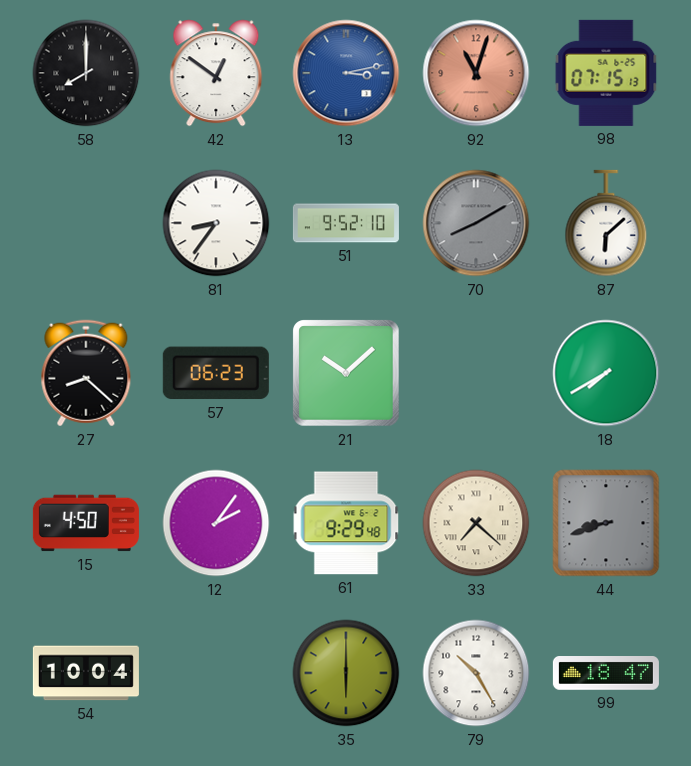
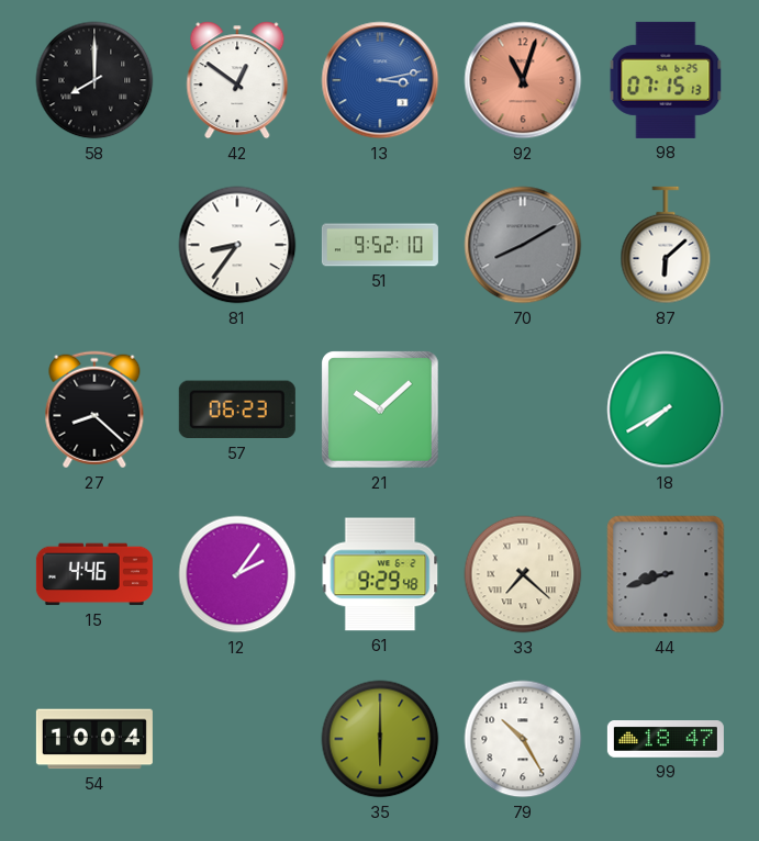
15: 4:50 -> 4:46
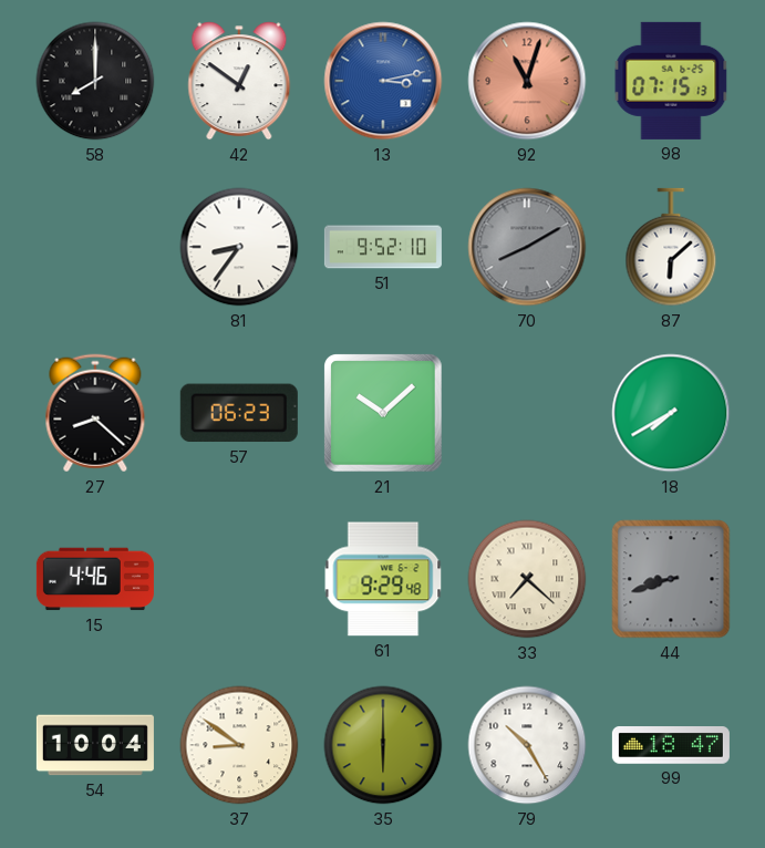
12: 2:06 -> none
37: none -> 8:51
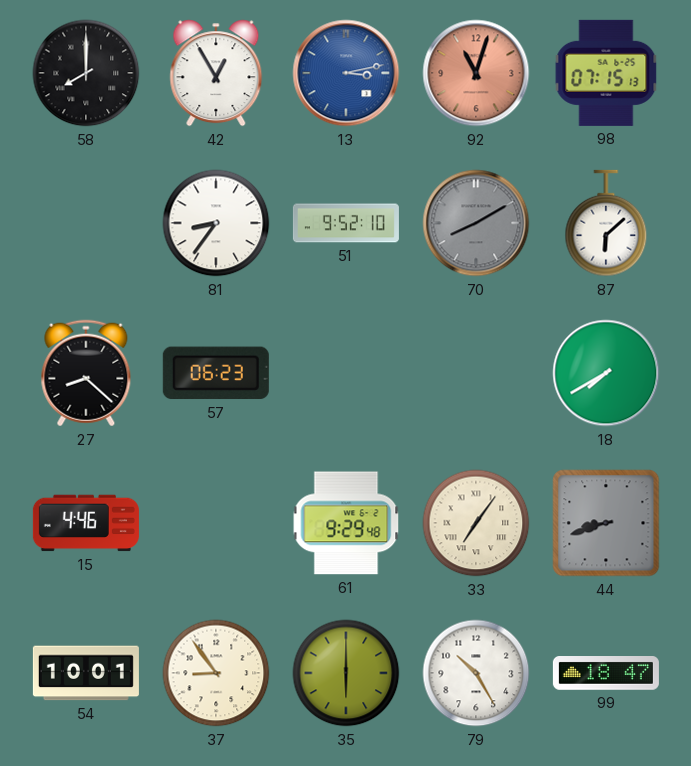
42: 12:51 -> 12:55
21: 10:08 -> none
33: 7:22 -> 7:06
54: 10:04 -> 10:01
37: 8:51 -> 8:54
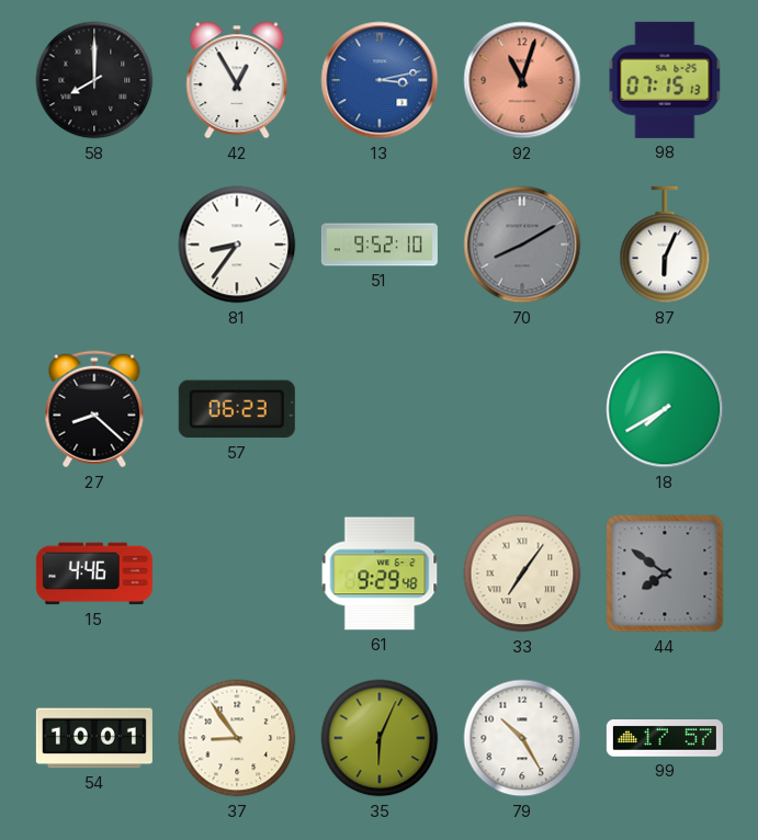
87: 6:08 -> 6:04
44: 8:42 -> 7:51
35: 6:00 -> 6:04
99: 18:47 -> 17:57
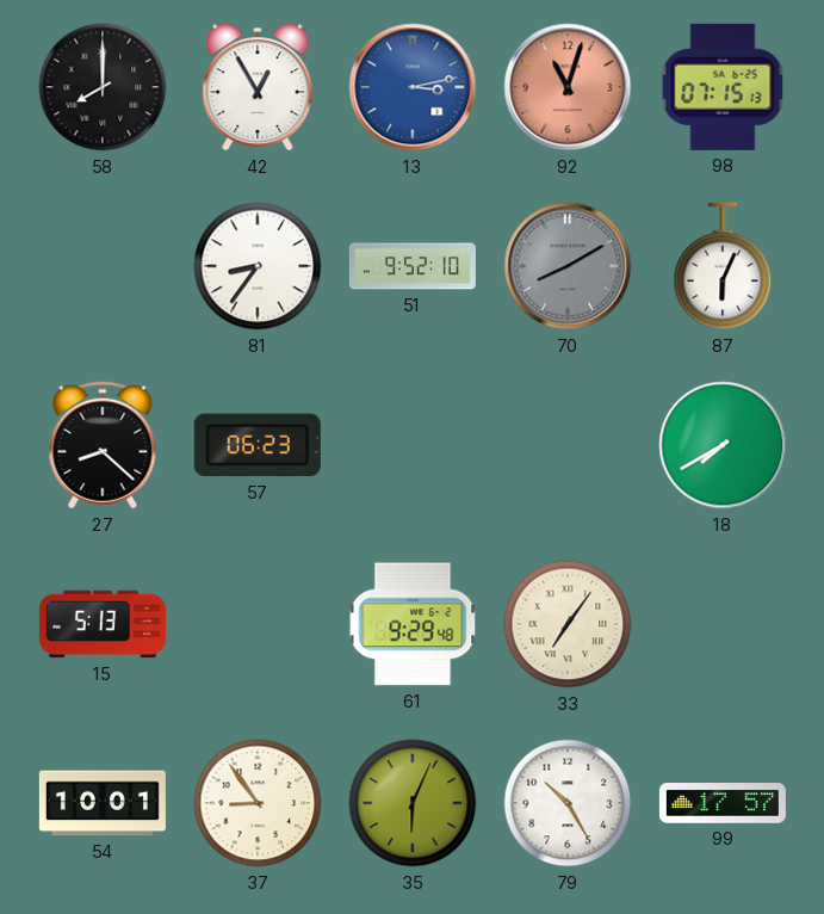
15: 4:46 -> 5:13
44: 7:51 -> none
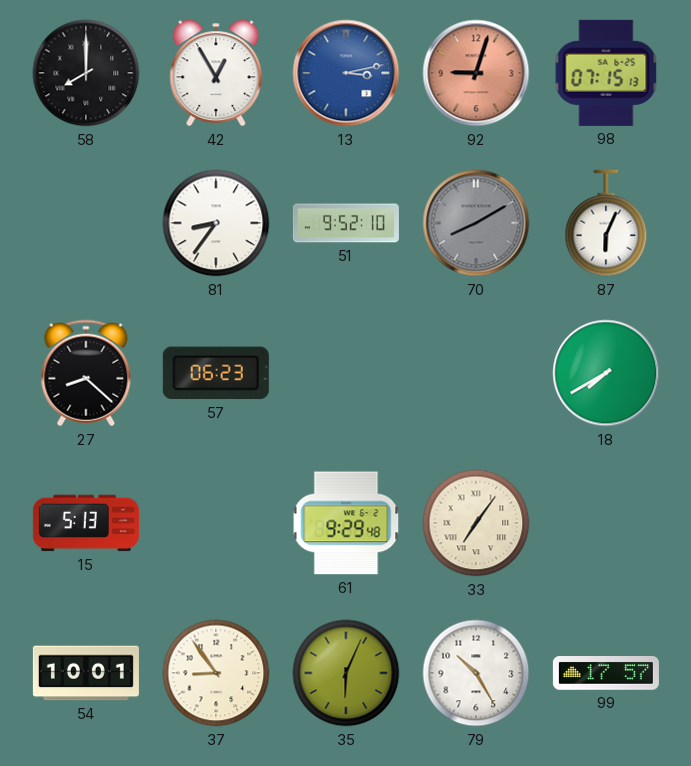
92: 11:03 -> 9:03
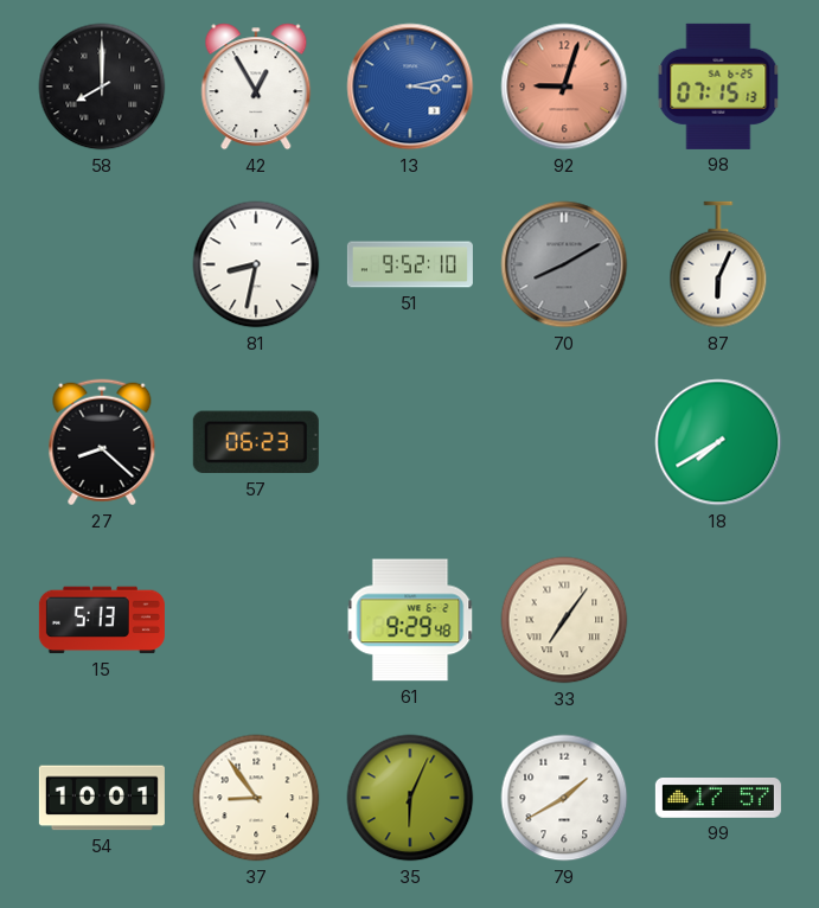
81: 8:36 -> 8:32
79: 10:25 -> 1:40
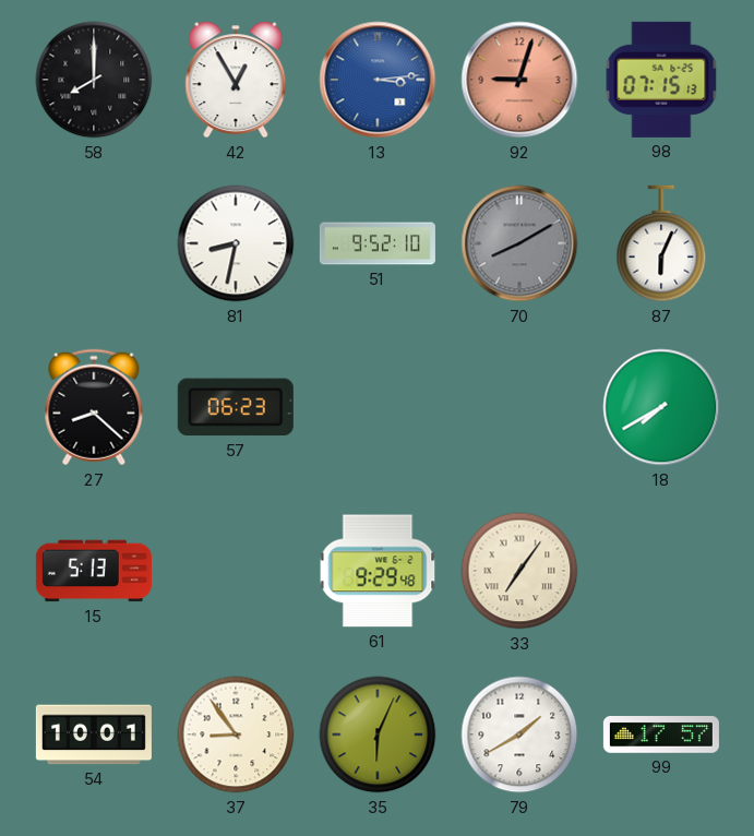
13: 3:13 -> 3:14
